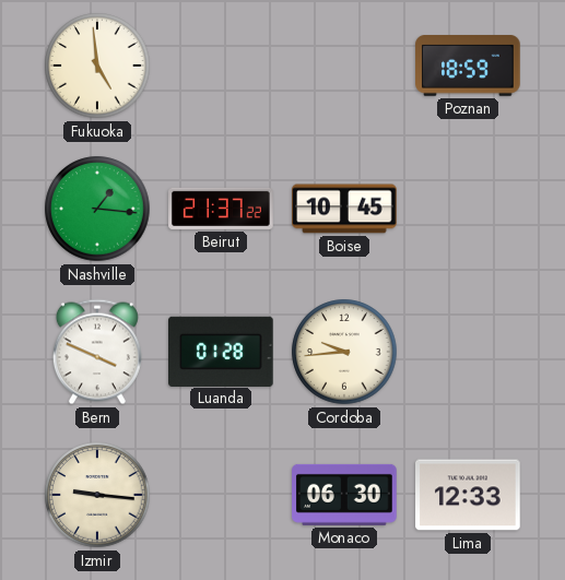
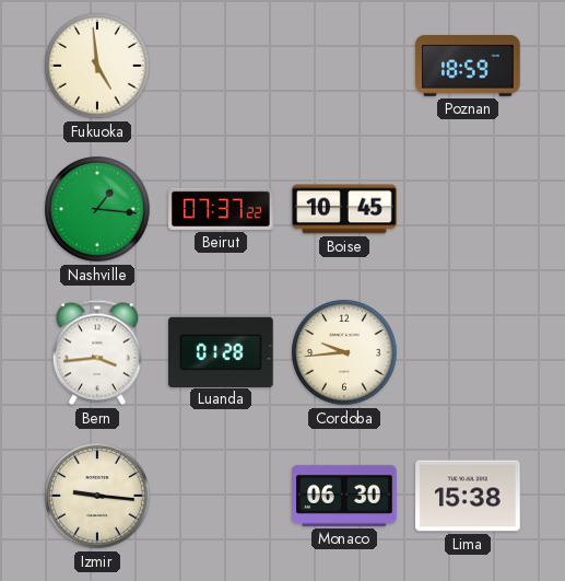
Beirut: 21:37 -> 07:37
Bern: 3:49 -> 3:44
Lima: 12:33 -> 15:38
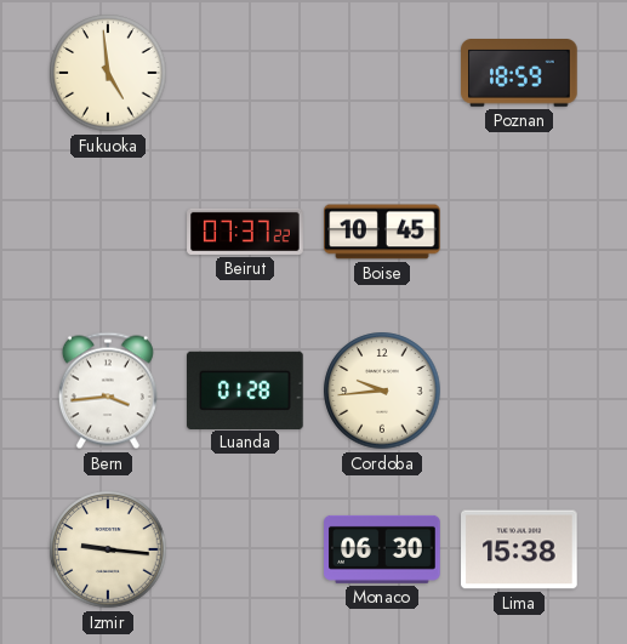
Nashville: 1:16 -> none
